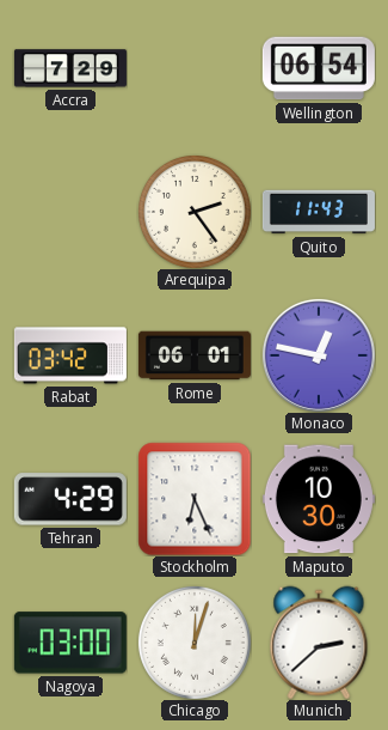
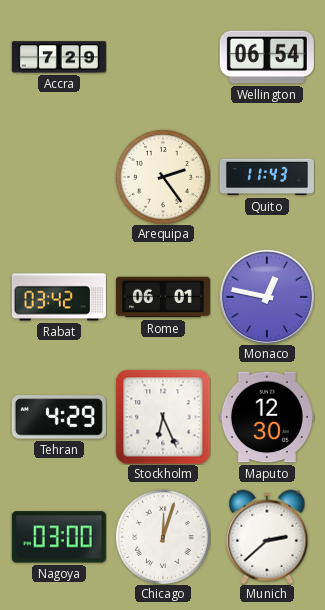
Maputo: 10:30 -> 12:30
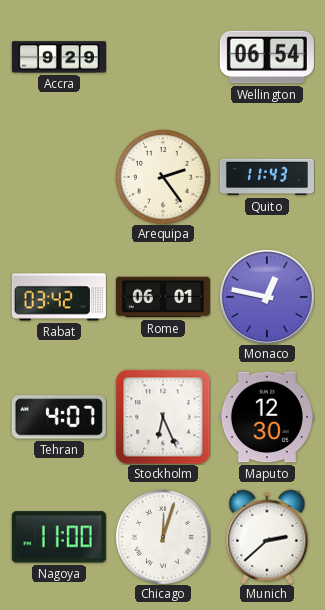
Accra: 7:29 -> 9:29
Tehran: 4:29 -> 4:07
Nagoya: 03:00 -> 11:00
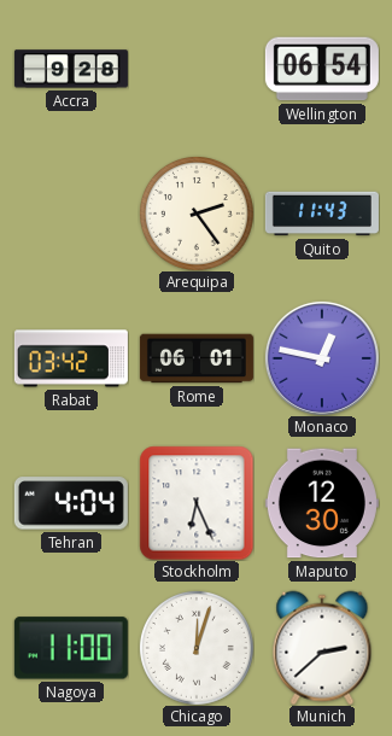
Accra: 9:29 -> 9:28
Tehran: 4:07 -> 4:04
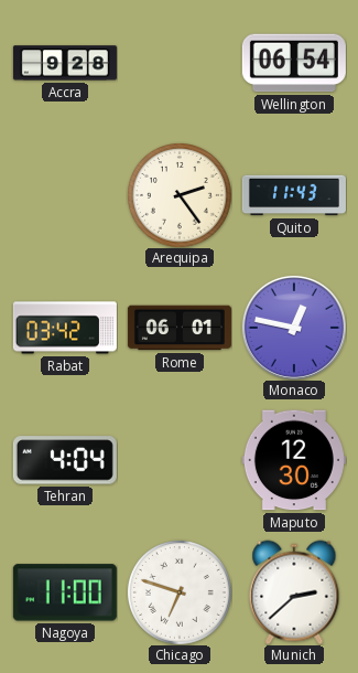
Stockholm: 6:26 -> none
Chicago: 12:03 -> 6:48
